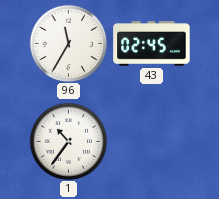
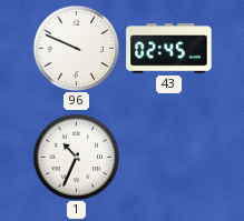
96: 11:35 -> 9:49
1: 10:36 -> 10:34
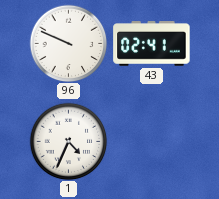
43: 02:45 -> 02:41
1: 10:34 -> 4:34
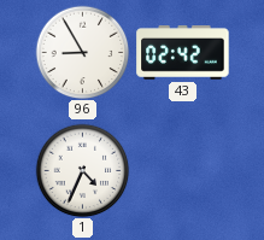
96: 9:49 -> 8:55
43: 02:41 -> 02:42
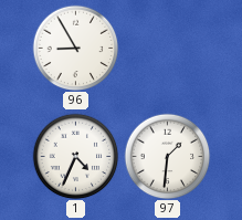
43: 02:42 -> none
97: none -> 1:31
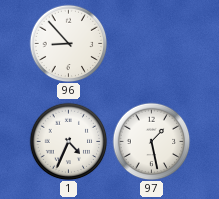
96: 8:55 -> 8:53
97: 1:31 -> 1:28
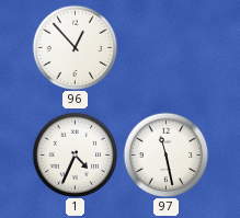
96: 8:53 -> 12:53
97: 1:28 -> 11:28
